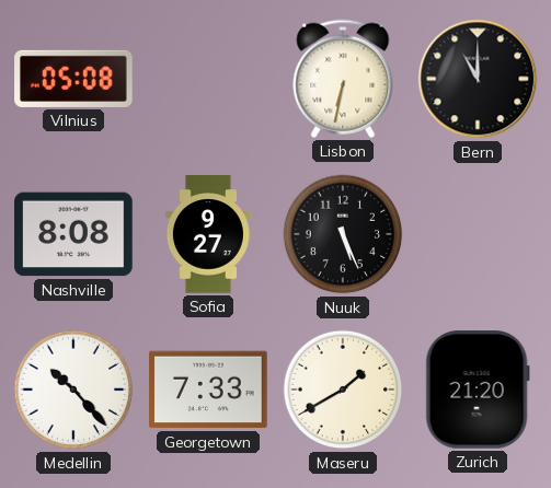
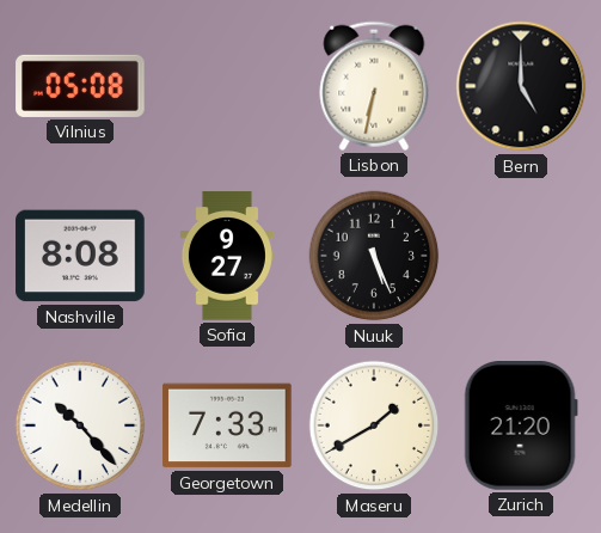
Bern: 11:00 -> 5:00
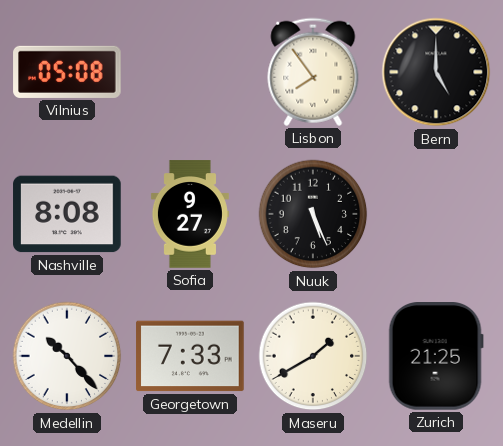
Lisbon: 6:32 -> 7:54
Zurich: 21:20 -> 21:25
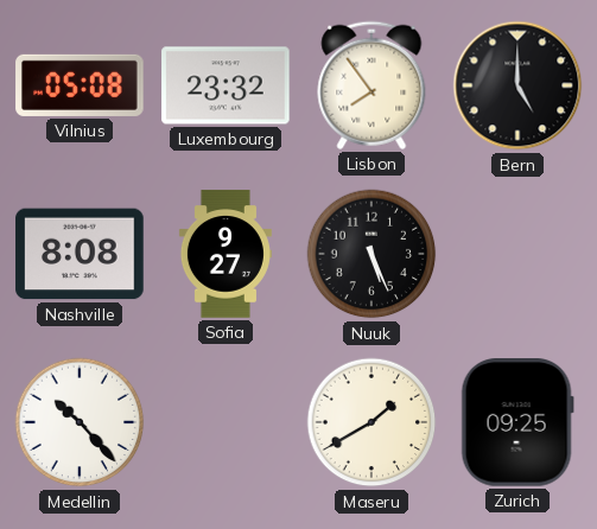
Luxembourg: none -> 23:32
Georgetown: 7:33 -> none
Zurich: 21:25 -> 09:25
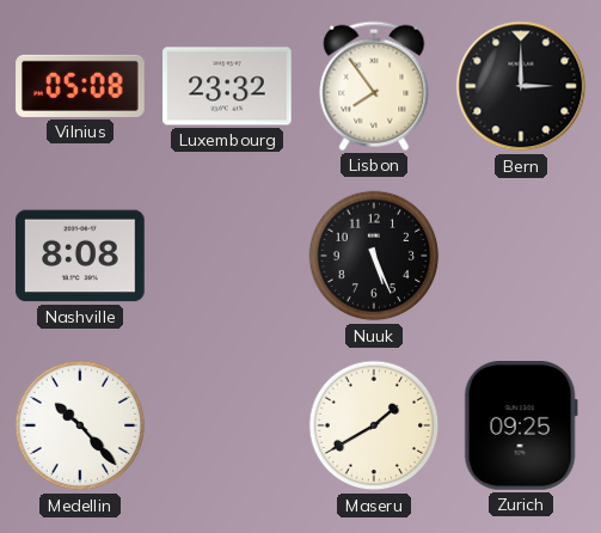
Bern: 5:00 -> 3:00
Sofia: 9:27 -> none
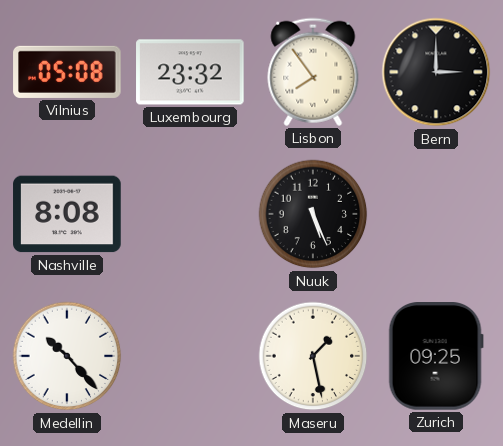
Maseru: 1:40 -> 1:28
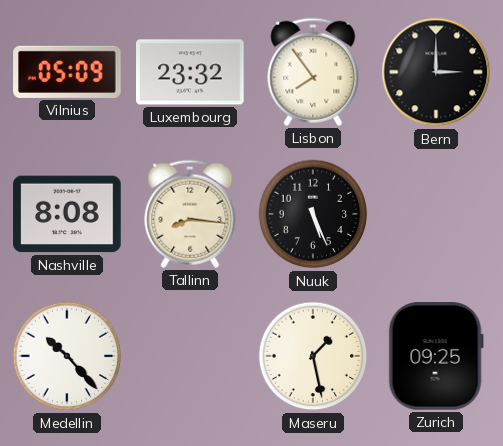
Vilnius: 05:08 -> 05:09
Tallinn: none -> 8:16
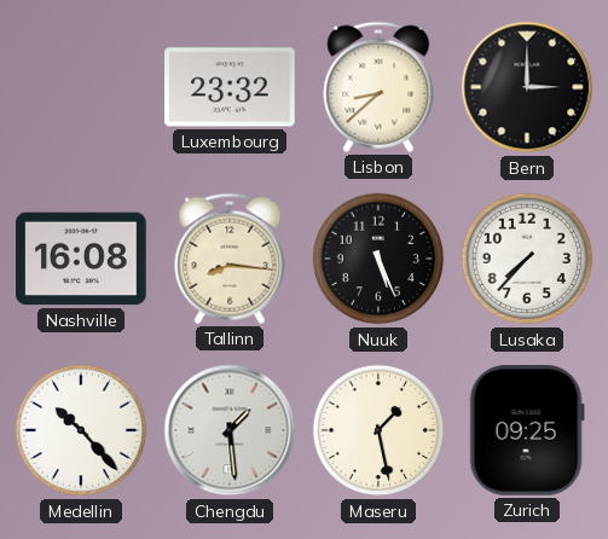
Vilnius: 05:09 -> none
Lisbon: 7:54 -> 8:38
Nashville: 8:08 -> 16:08
Lusaka: none -> 7:37
Chengdu: none -> 1:29
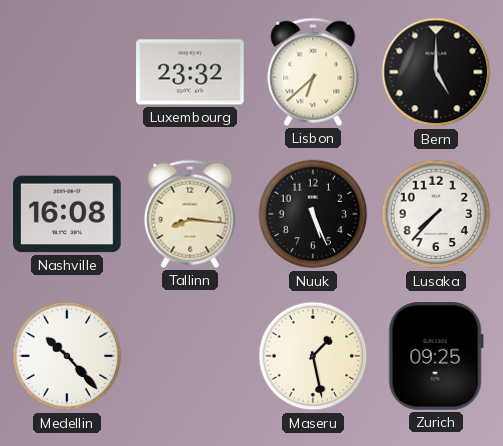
Lisbon: 8:38 -> 6:38
Bern: 3:00 -> 5:00
Chengdu: 1:29 -> none
